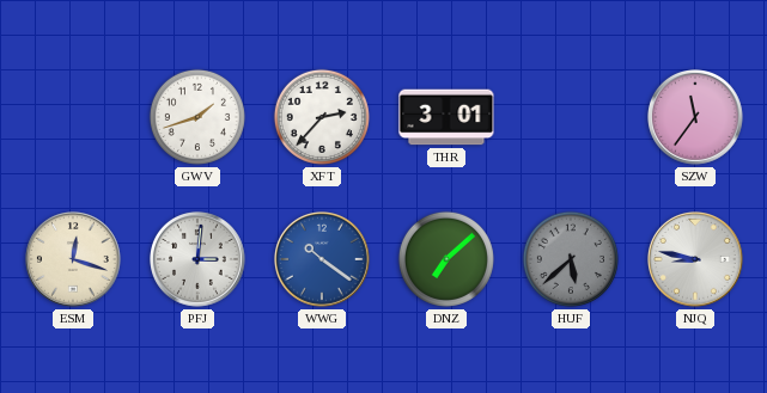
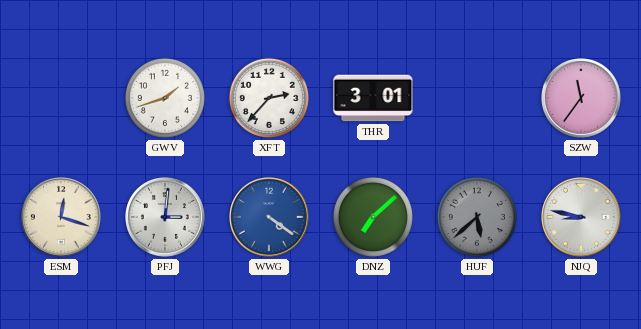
WWG: 10:21 -> 4:21
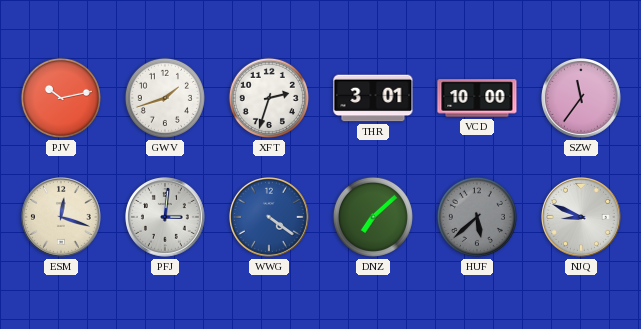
PJV: none -> 10:13
XFT: 2:37 -> 2:33
VCD: none -> 10:00
NJQ: 8:47 -> 8:49
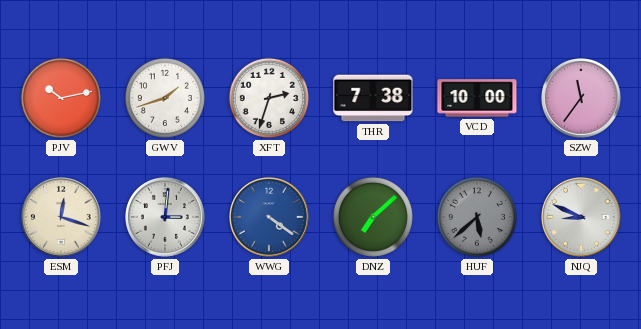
THR: 3:01 -> 7:38
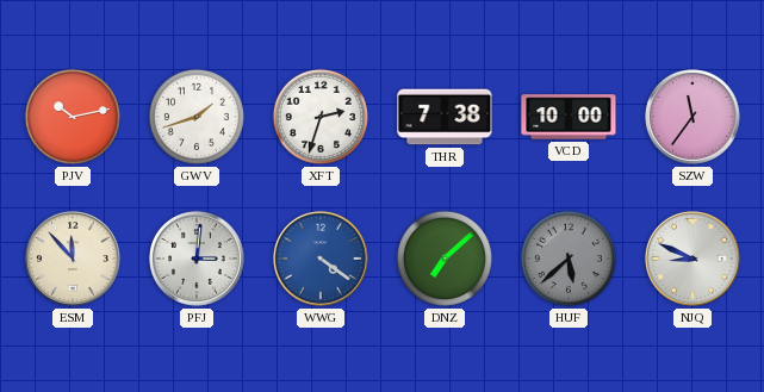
ESM: 12:18 -> 11:53
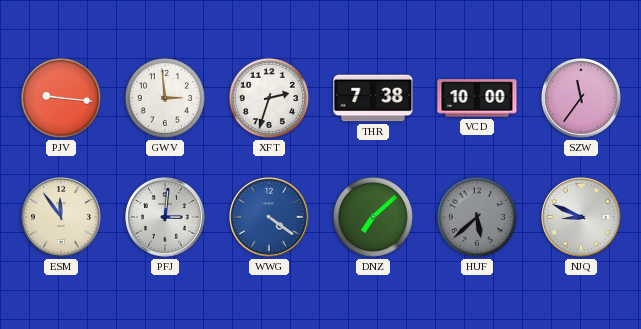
PJV: 10:13 -> 9:16
GWV: 1:42 -> 2:59
ESM: 11:53 -> 11:54
